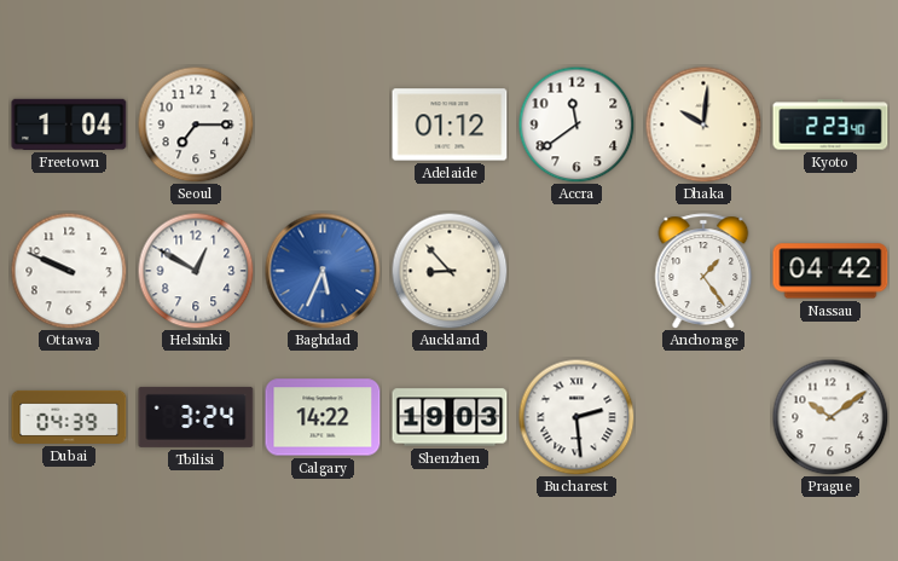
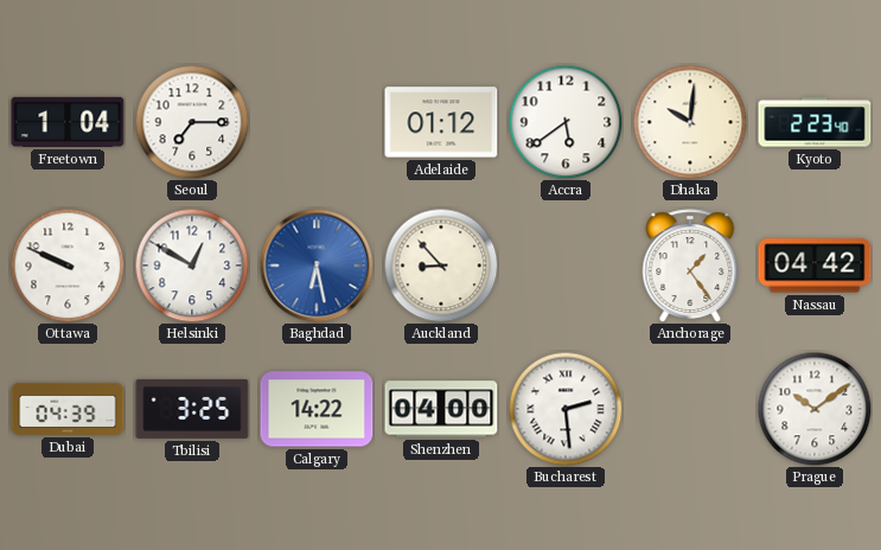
Accra: 11:39 -> 5:39
Baghdad: 5:34 -> 6:28
Tbilisi: 3:24 -> 3:25
Shenzhen: 19:03 -> 04:00
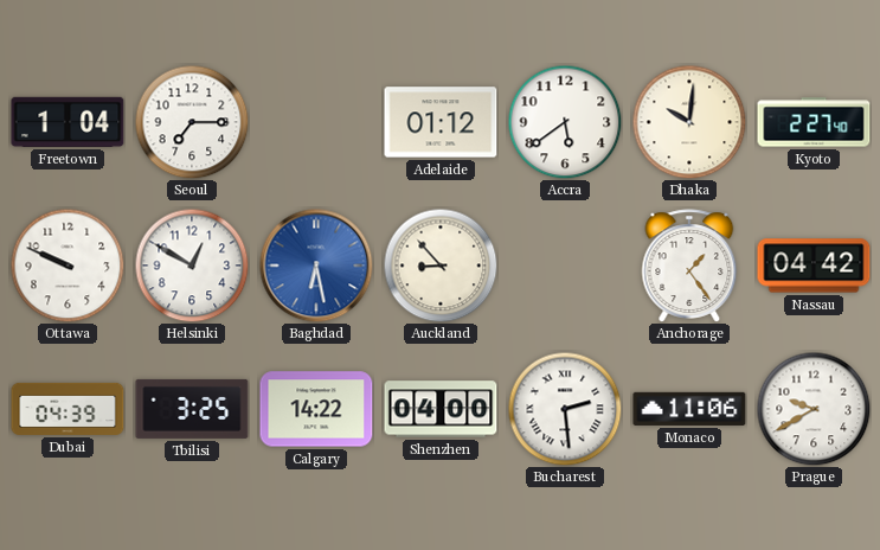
Kyoto: 2:23 -> 2:27
Monaco: none -> 11:06
Prague: 10:09 -> 9:40
